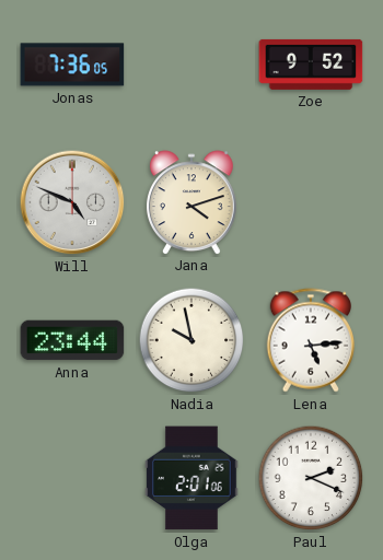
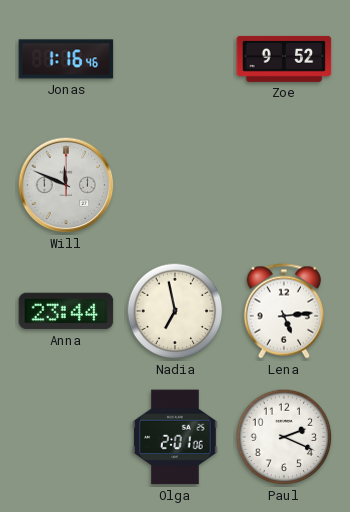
Jonas: 7:36 -> 1:16
Will: 4:49 -> 11:49
Jana: 4:12 -> none
Nadia: 9:58 -> 6:58
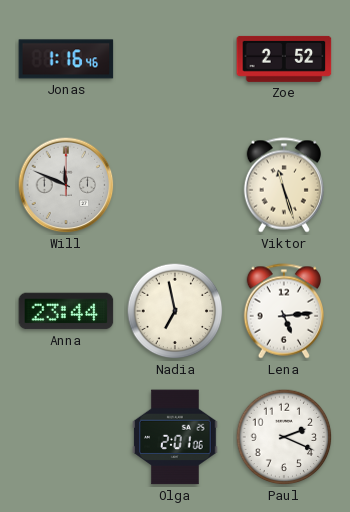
Zoe: 9:52 -> 2:52
Viktor: none -> 11:27
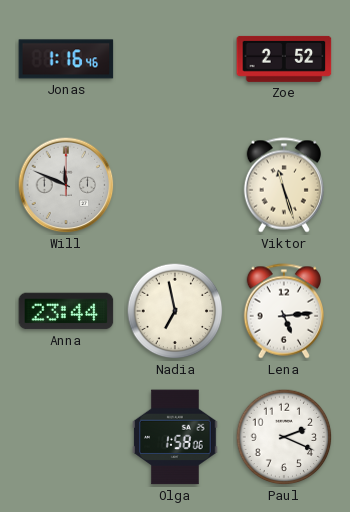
Olga: 2:01 -> 1:58
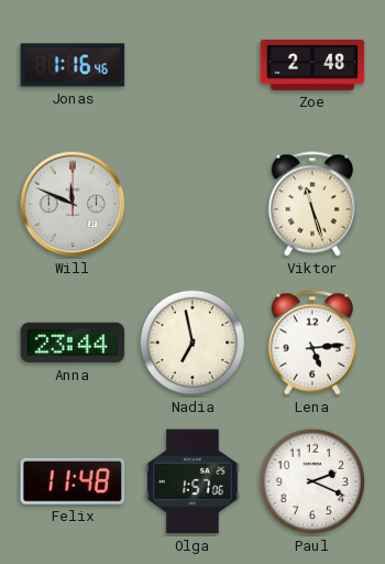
Zoe: 2:52 -> 2:48
Felix: none -> 11:48
Olga: 1:58 -> 1:57
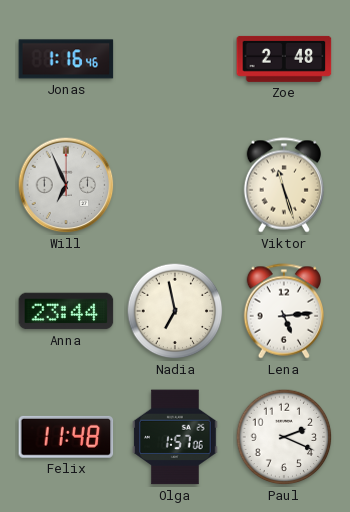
Will: 11:49 -> 6:56
